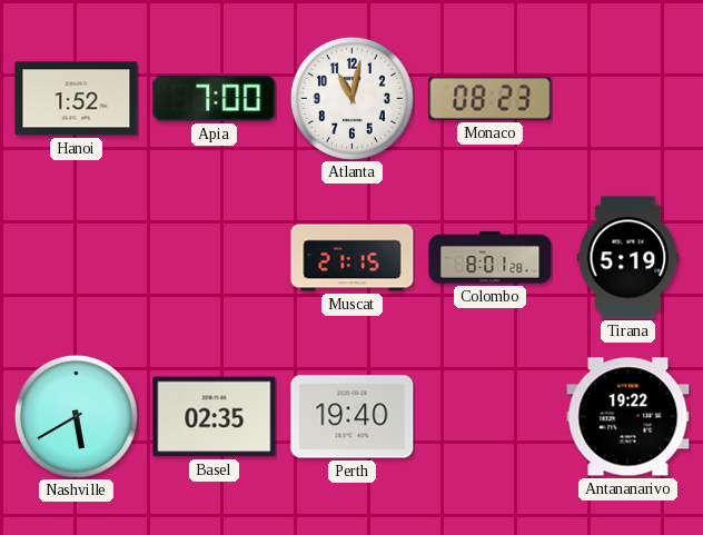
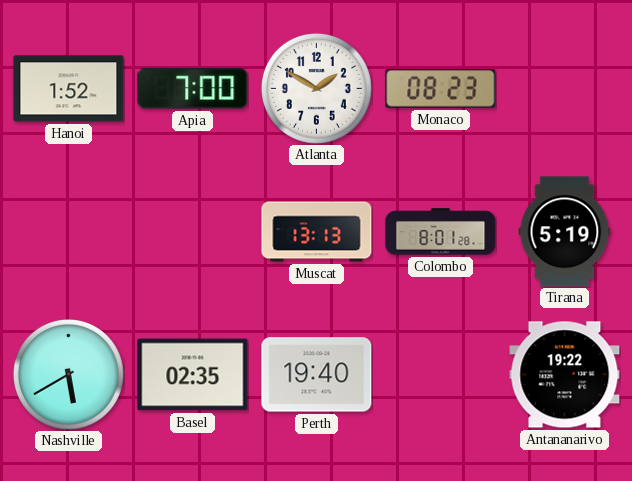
Atlanta: 11:02 -> 1:50
Muscat: 21:15 -> 13:13
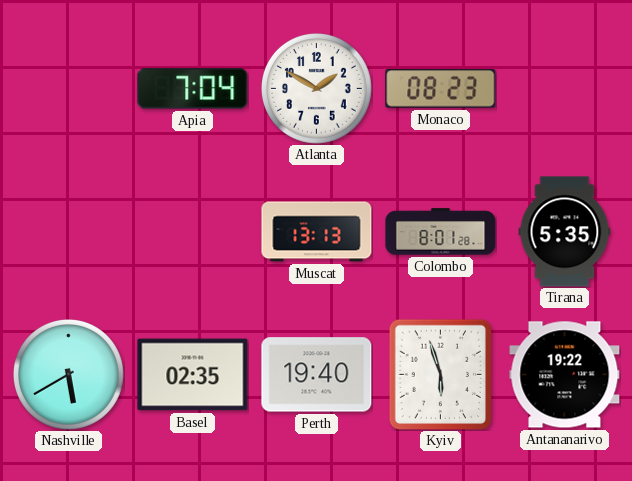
Hanoi: 1:52 -> none
Apia: 7:00 -> 7:04
Tirana: 5:19 -> 5:35
Kyiv: none -> 5:57
